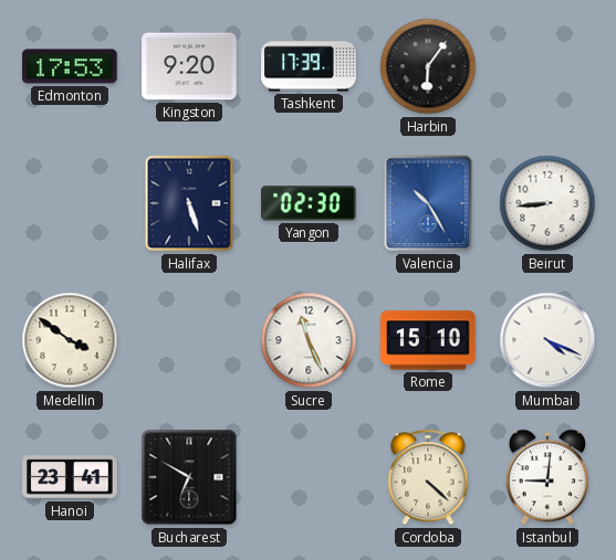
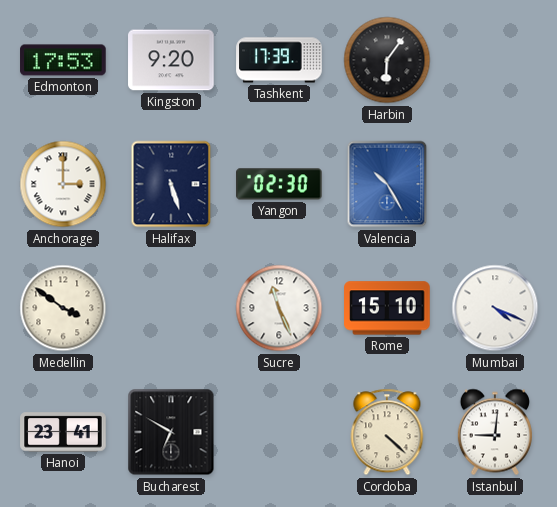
Anchorage: none -> 3:00
Beirut: 8:44 -> none
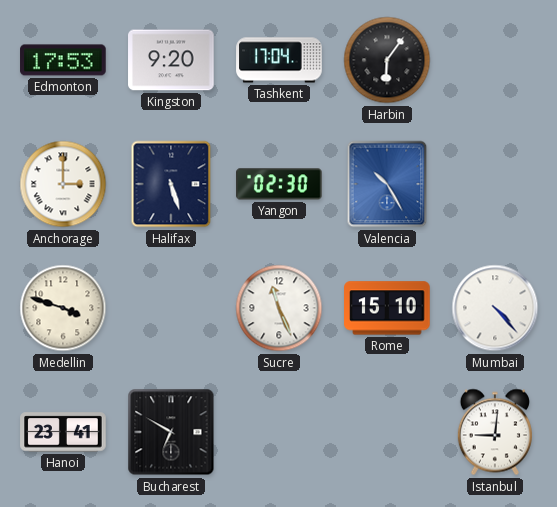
Tashkent: 17:39 -> 17:04
Medellin: 3:51 -> 3:48
Mumbai: 4:19 -> 4:23
Cordoba: 4:22 -> none
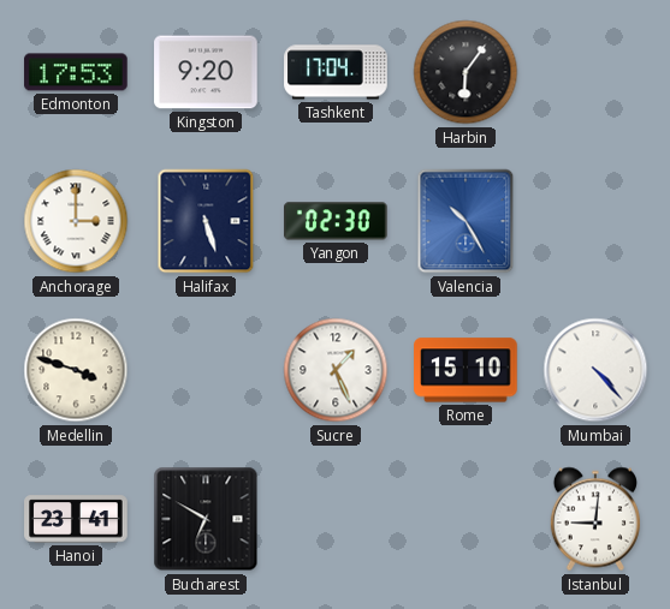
Sucre: 11:26 -> 1:26
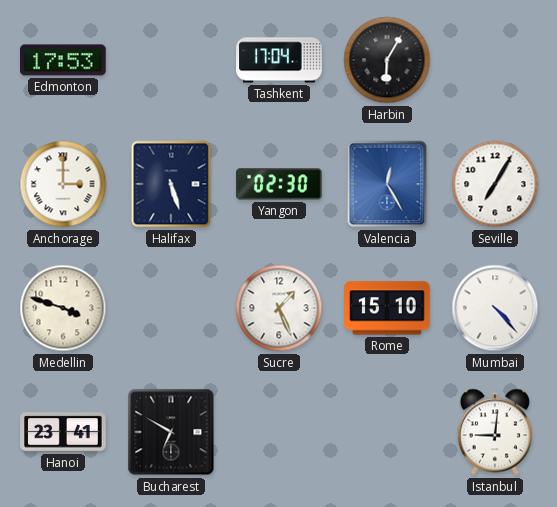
Kingston: 9:20 -> none
Harbin: 6:06 -> 6:05
Valencia: 10:25 -> 12:25
Seville: none -> 7:05
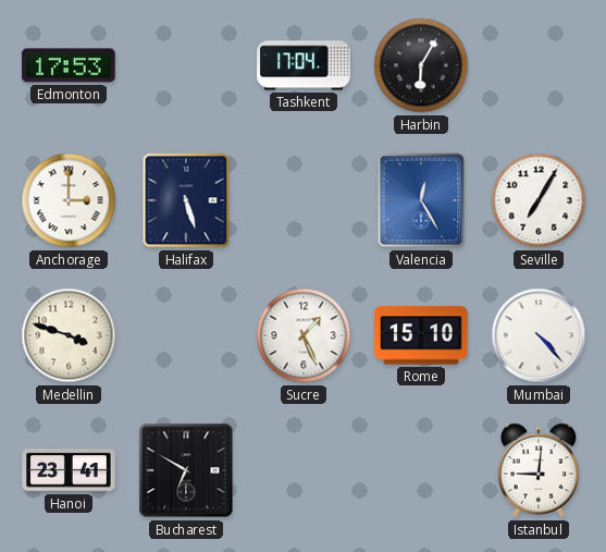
Yangon: 02:30 -> none
